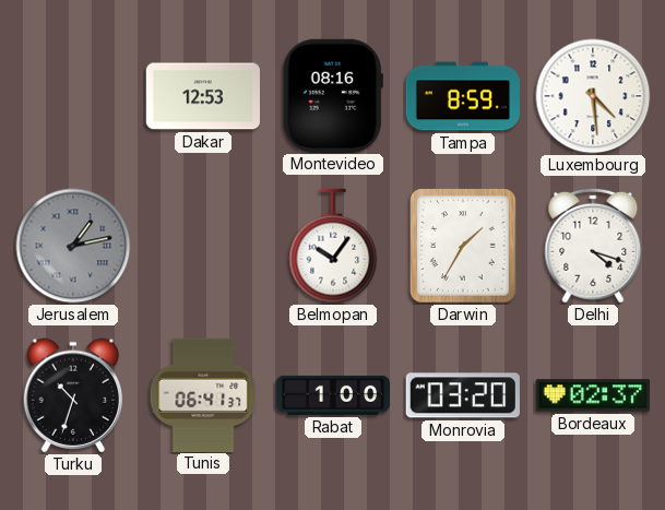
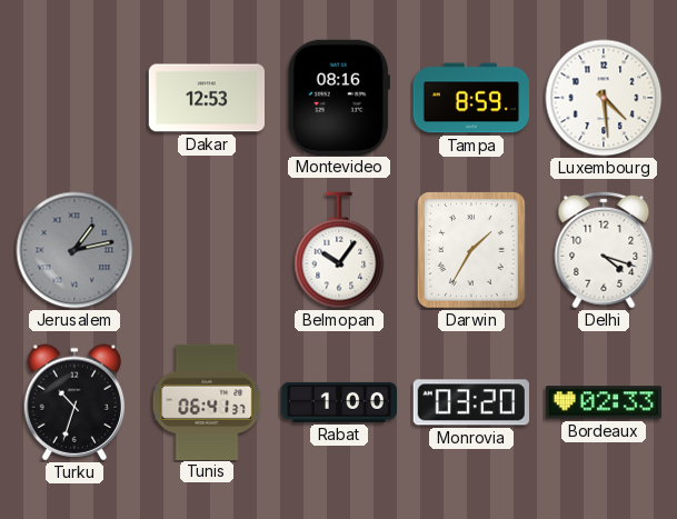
Bordeaux: 02:37 -> 02:33
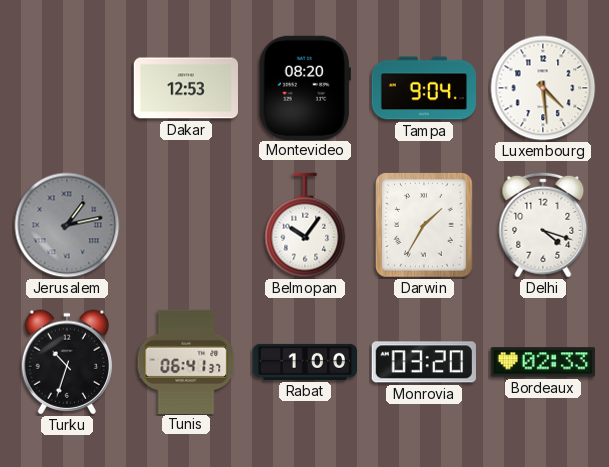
Montevideo: 08:16 -> 08:20
Tampa: 8:59 -> 9:04
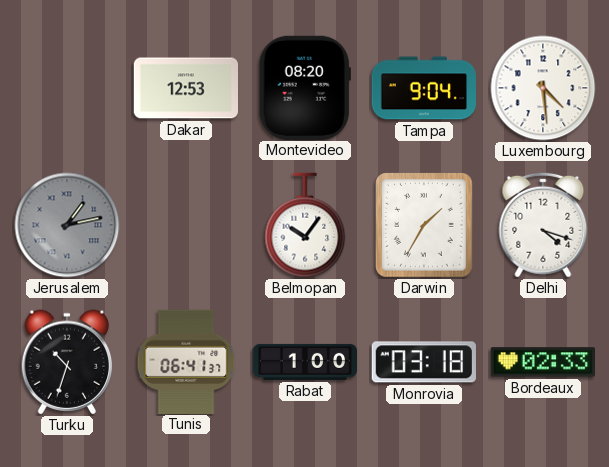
Monrovia: 03:20 -> 03:18
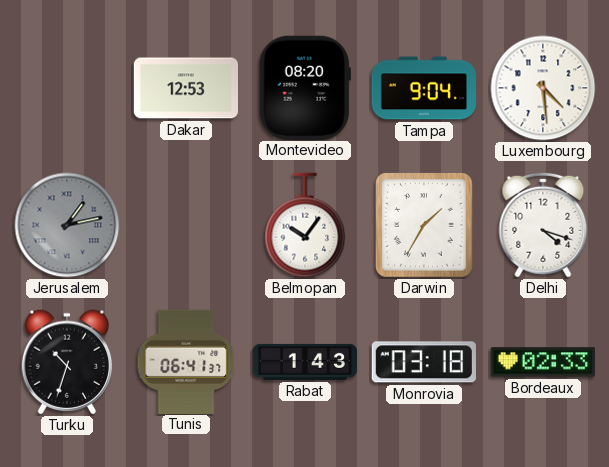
Rabat: 1:00 -> 1:43
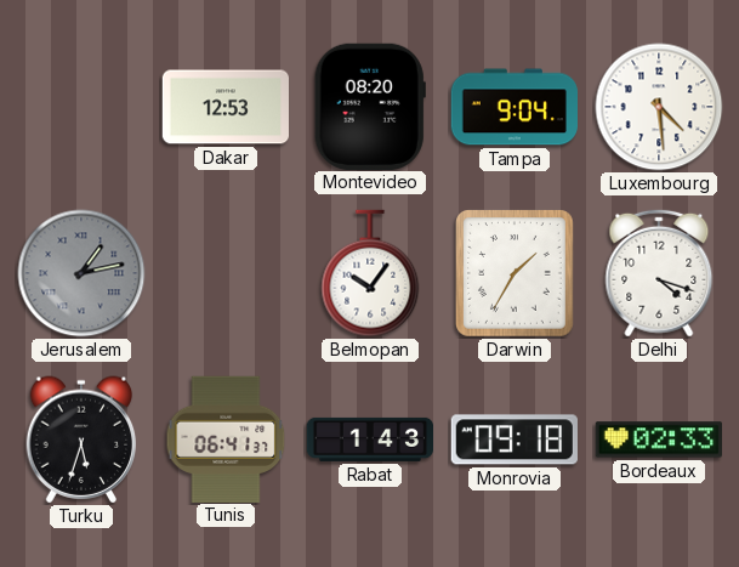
Turku: 10:33 -> 5:33
Monrovia: 03:18 -> 09:18
